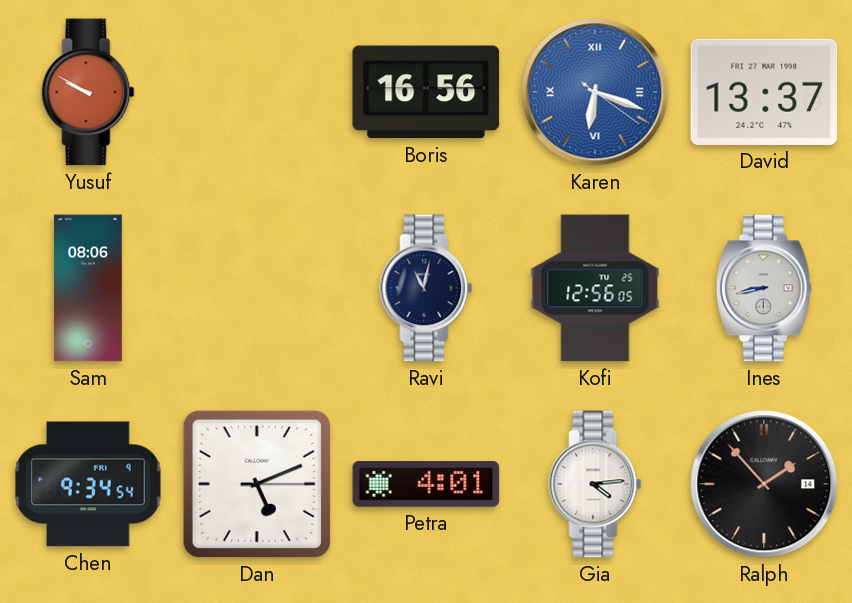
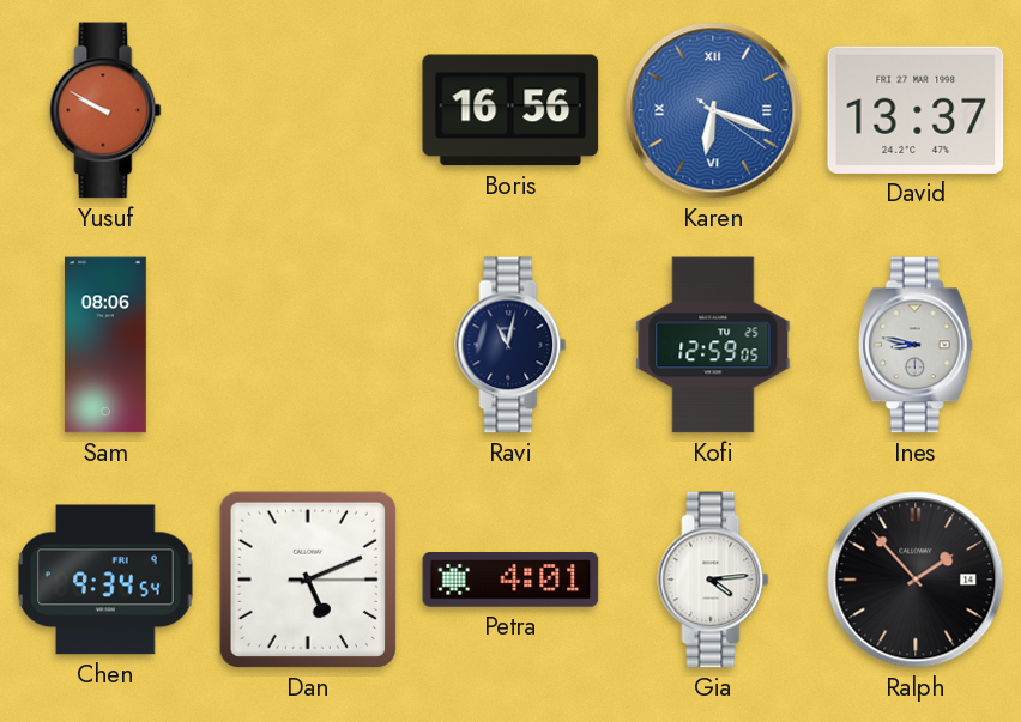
Kofi: 12:56 -> 12:59
Ines: 8:43 -> 8:47
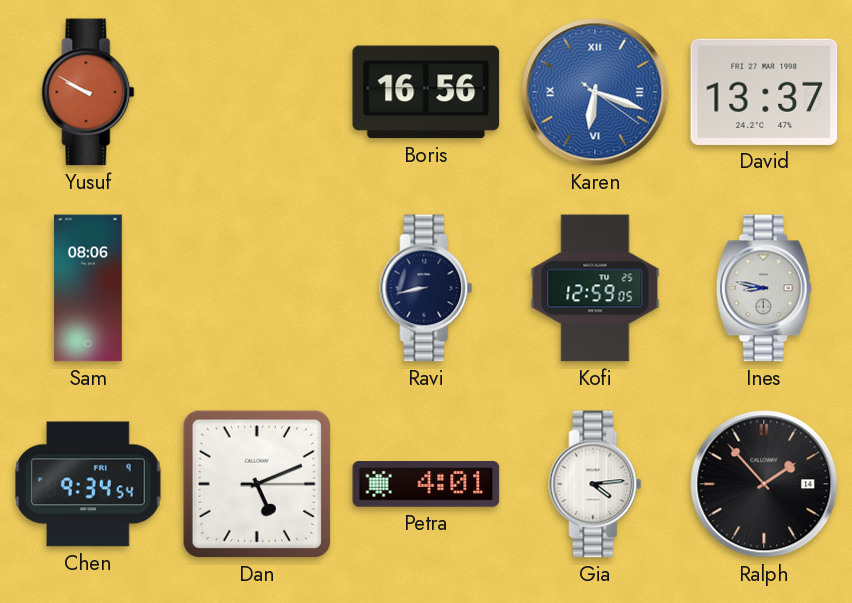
Ravi: 11:02 -> 8:43
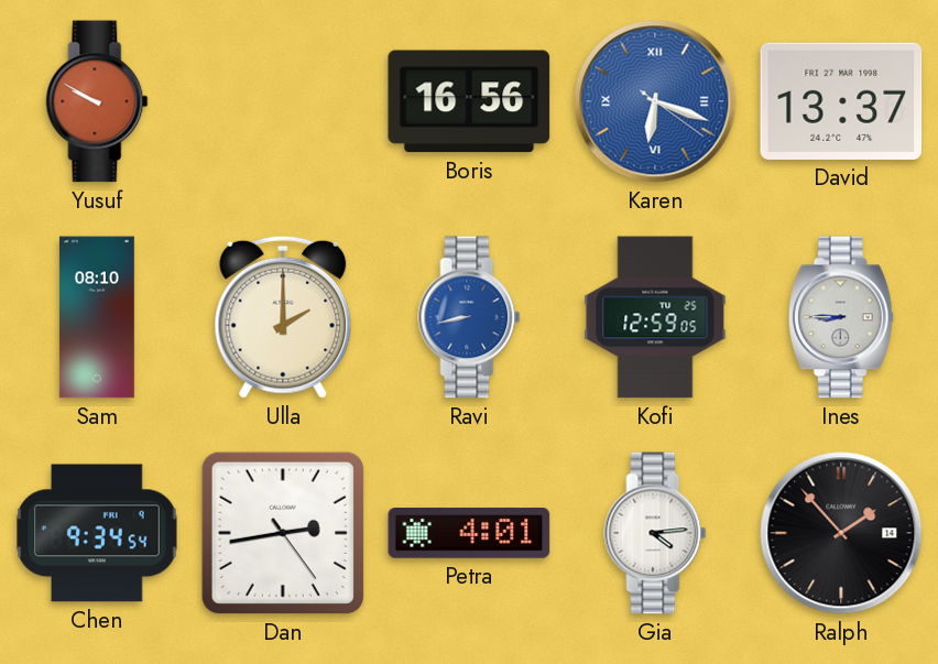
Sam: 08:06 -> 08:10
Ulla: none -> 2:00
Ravi dial: navy -> blue
Ines: 8:47 -> 8:45
Dan: 5:11 -> 2:43
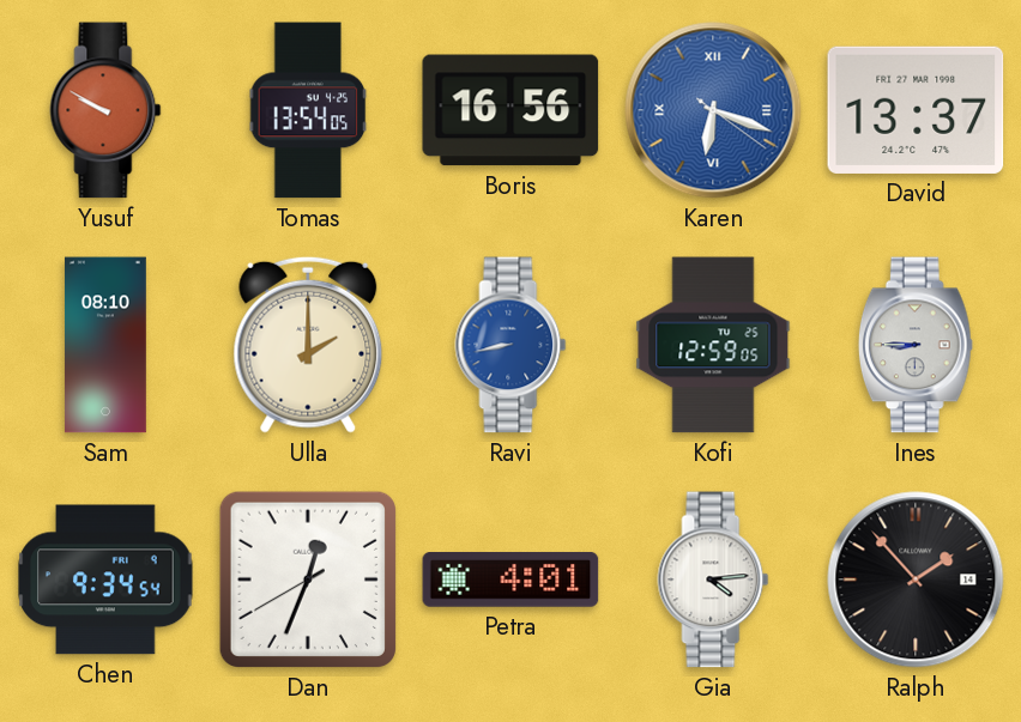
Tomas: none -> 13:54
Dan: 2:43 -> 12:33
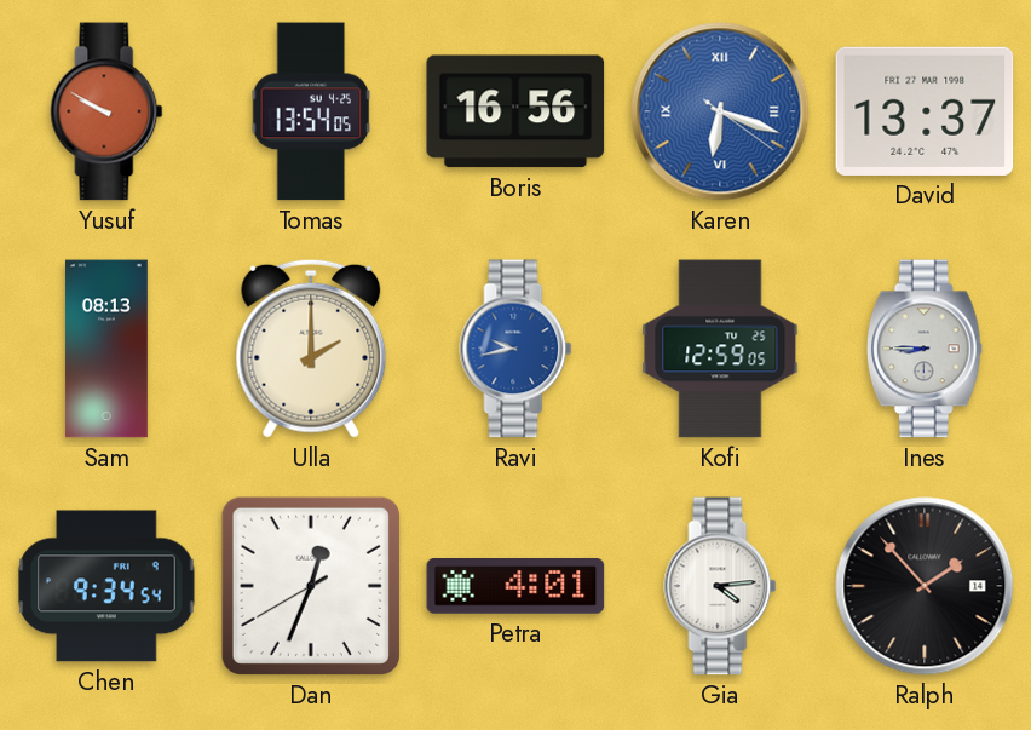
Sam: 08:10 -> 08:13
Ravi: 8:43 -> 9:43
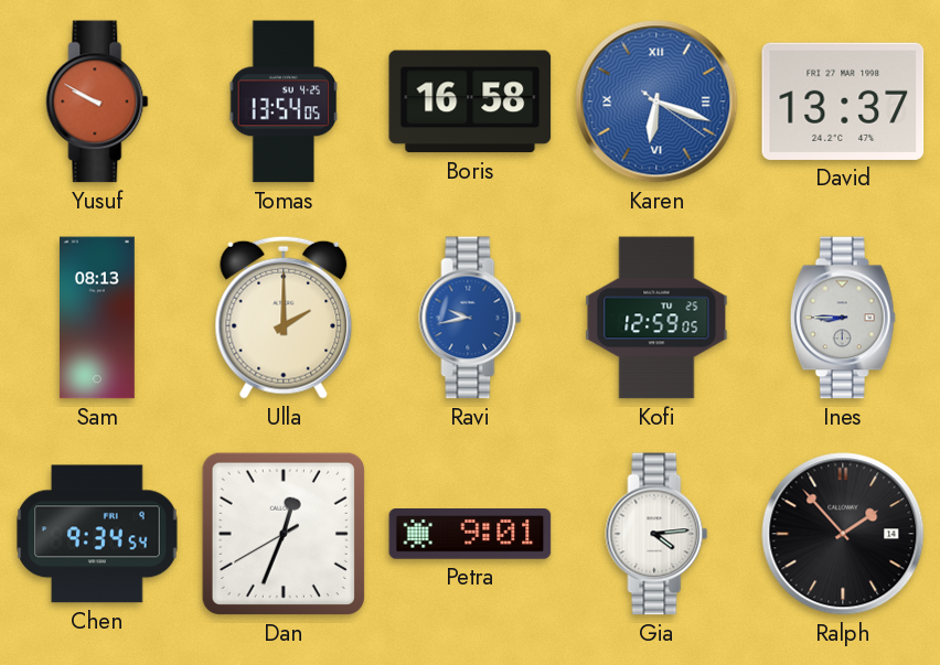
Boris: 16:56 -> 16:58
Petra: 4:01 -> 9:01
